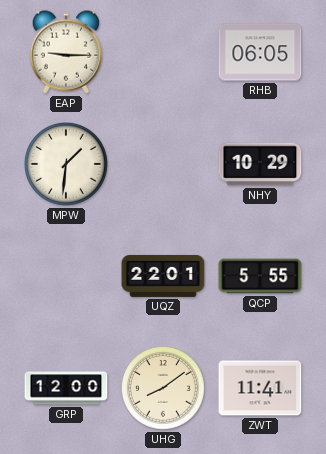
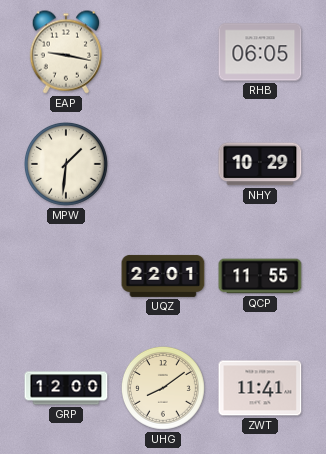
EAP: 9:15 -> 9:17
QCP: 5:55 -> 11:55
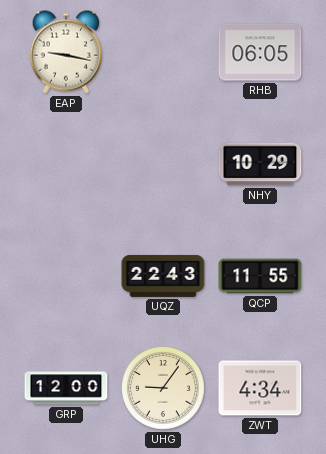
MPW: 1:31 -> none
UQZ: 22:01 -> 22:43
UHG: 8:09 -> 9:06
ZWT: 11:41 -> 4:34
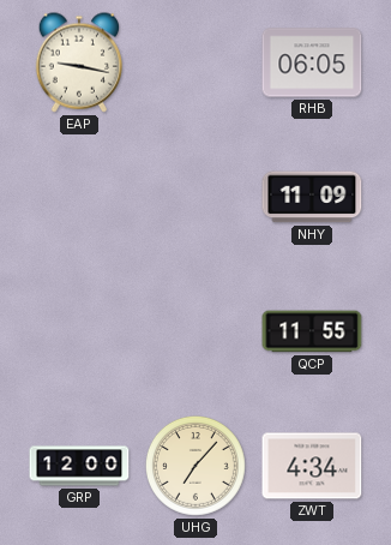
NHY: 10:29 -> 11:09
UQZ: 22:43 -> none
UHG: 9:06 -> 7:07
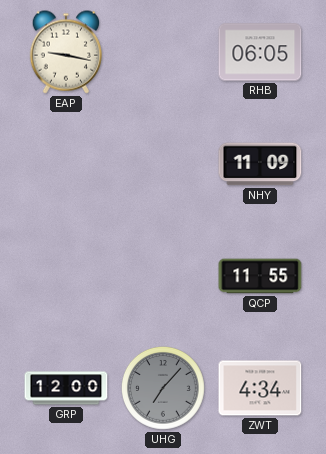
UHG dial: cream -> grey
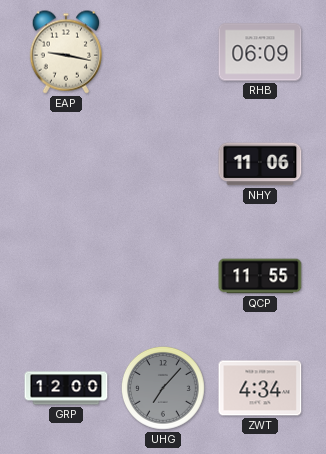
RHB: 06:05 -> 06:09
NHY: 11:09 -> 11:06
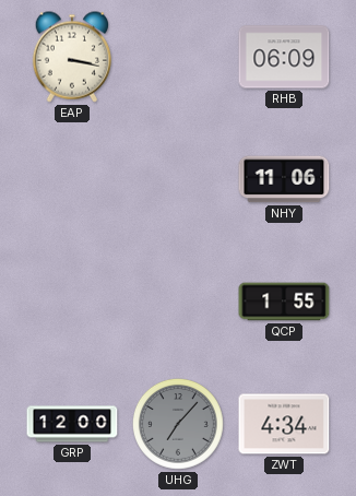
EAP: 9:17 -> 3:17
QCP: 11:55 -> 1:55
